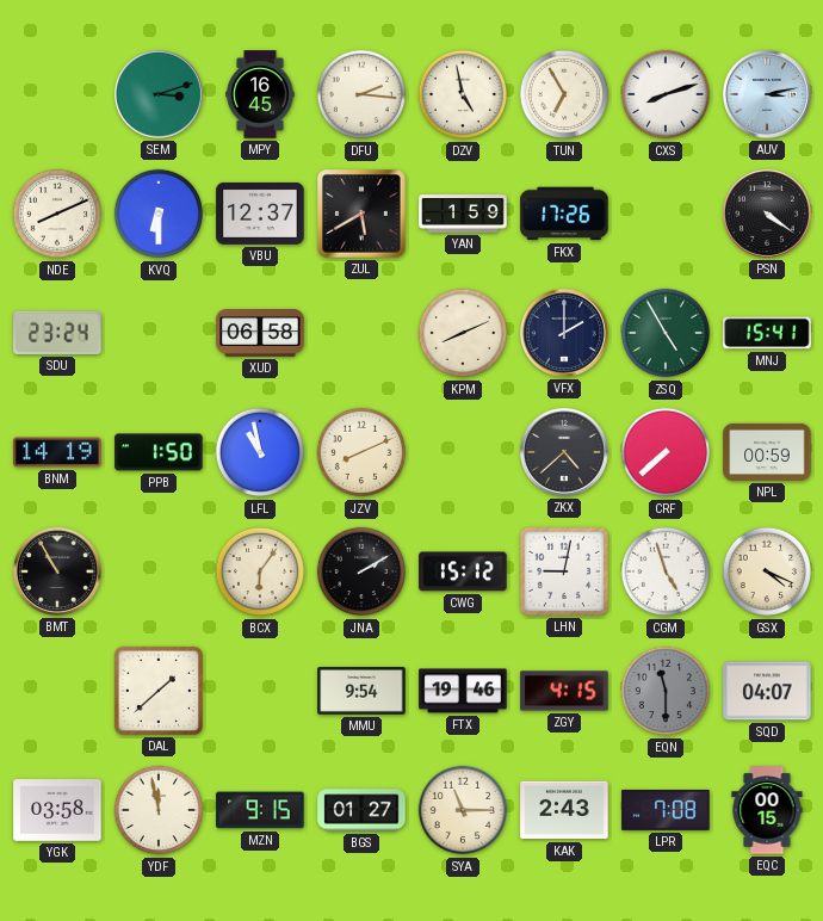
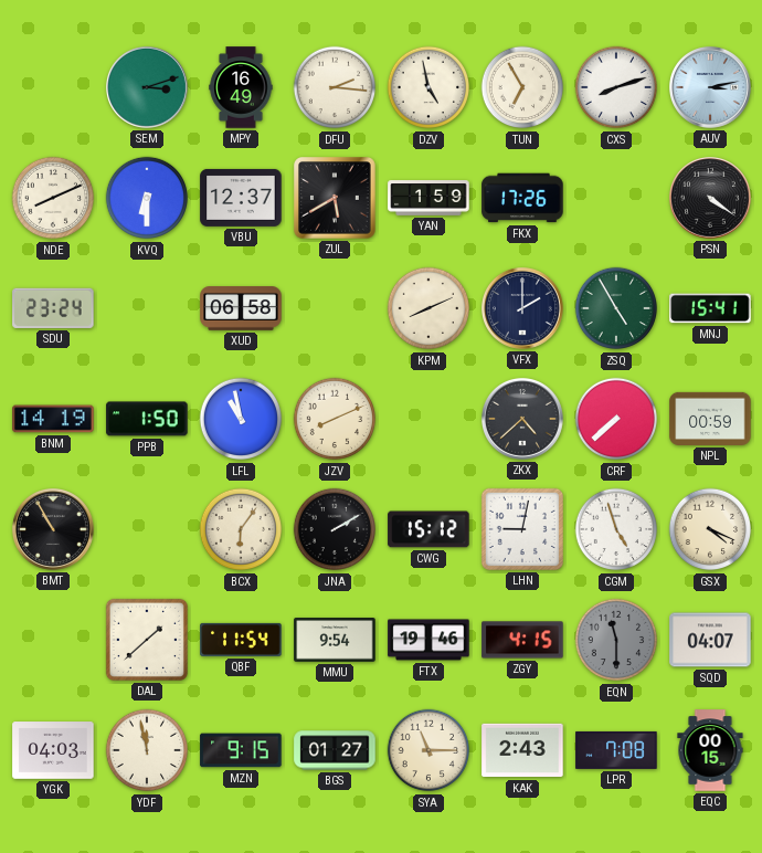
MPY: 16:45 -> 16:49
QBF: none -> 11:54
YGK: 03:58 -> 04:03
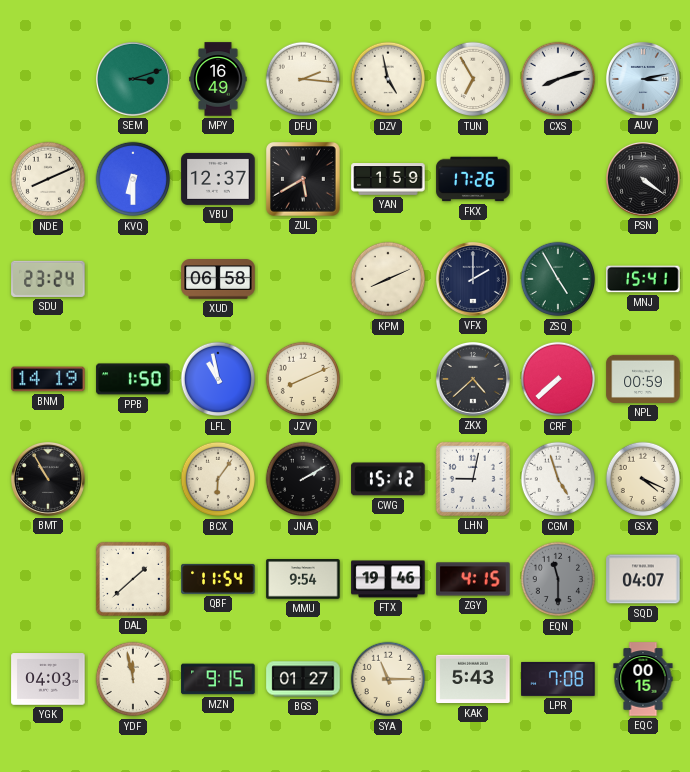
KAK: 2:43 -> 5:43
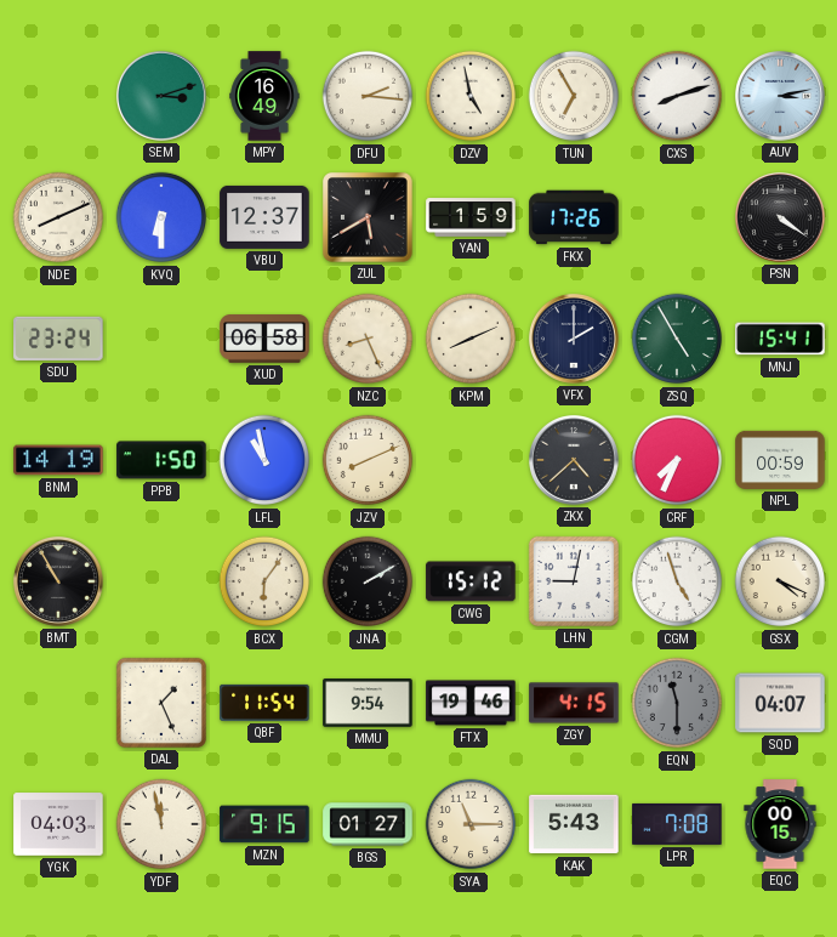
NZC: none -> 8:26
CRF: 7:38 -> 7:34
DAL: 1:38 -> 1:26
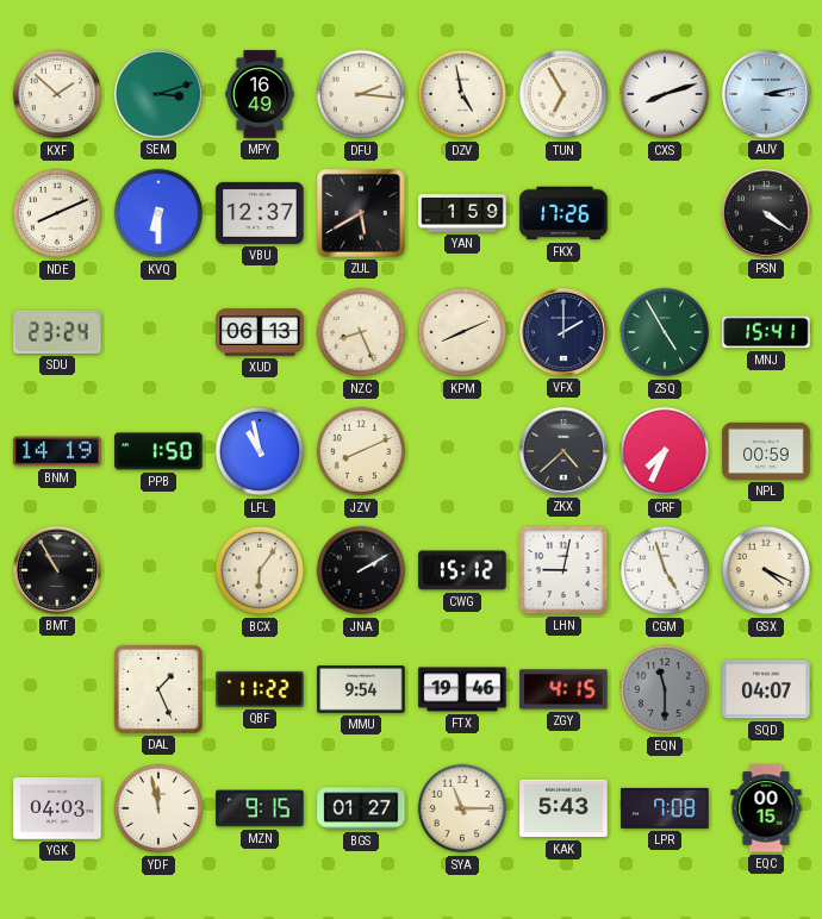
KXF: none -> 1:52
XUD: 06:58 -> 06:13
QBF: 11:54 -> 11:22
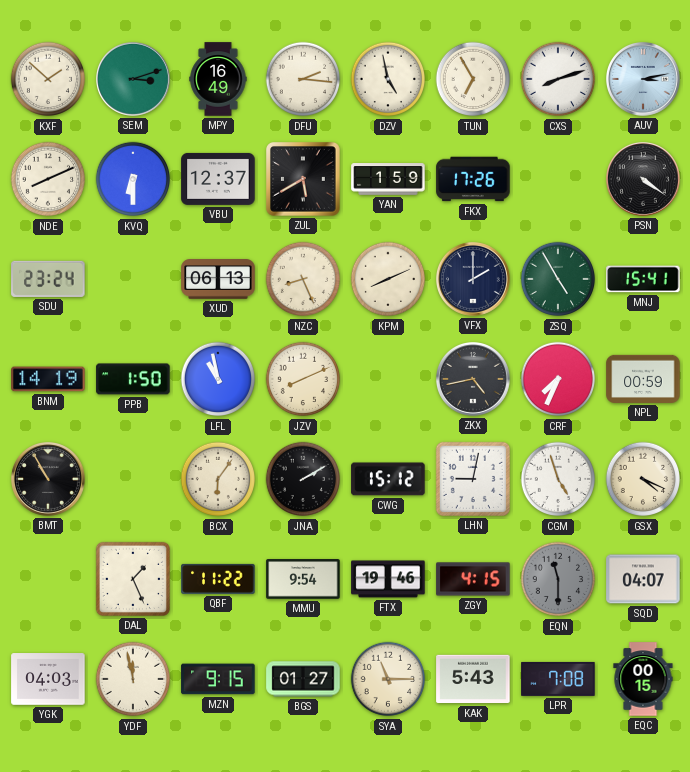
ZKX: 4:38 -> 4:43
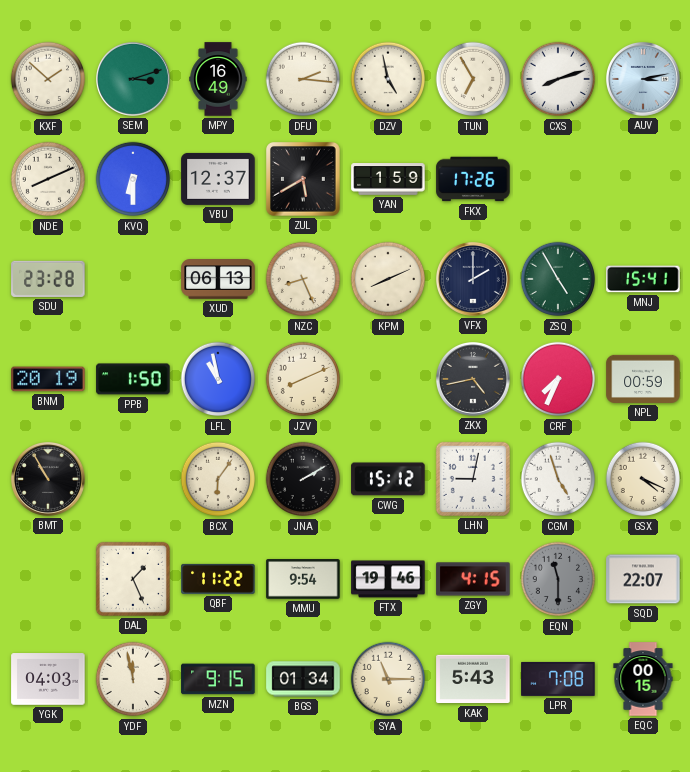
PSN: 4:21 -> none
SDU: 23:24 -> 23:28
BNM: 14:19 -> 20:19
SQD: 04:07 -> 22:07
BGS: 01:27 -> 01:34
